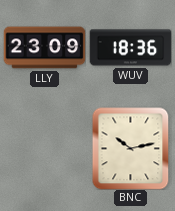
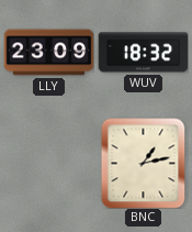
WUV: 18:36 -> 18:32
BNC: 10:13 -> 1:13
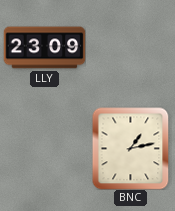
WUV: 18:32 -> none
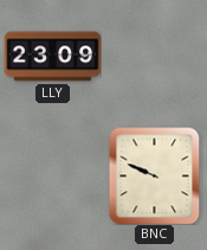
BNC: 1:13 -> 9:49
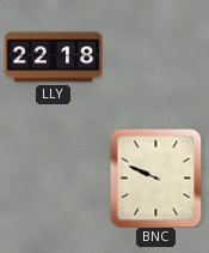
LLY: 23:09 -> 22:18
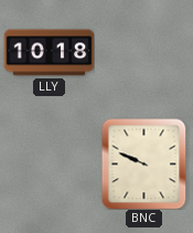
LLY: 22:18 -> 10:18
